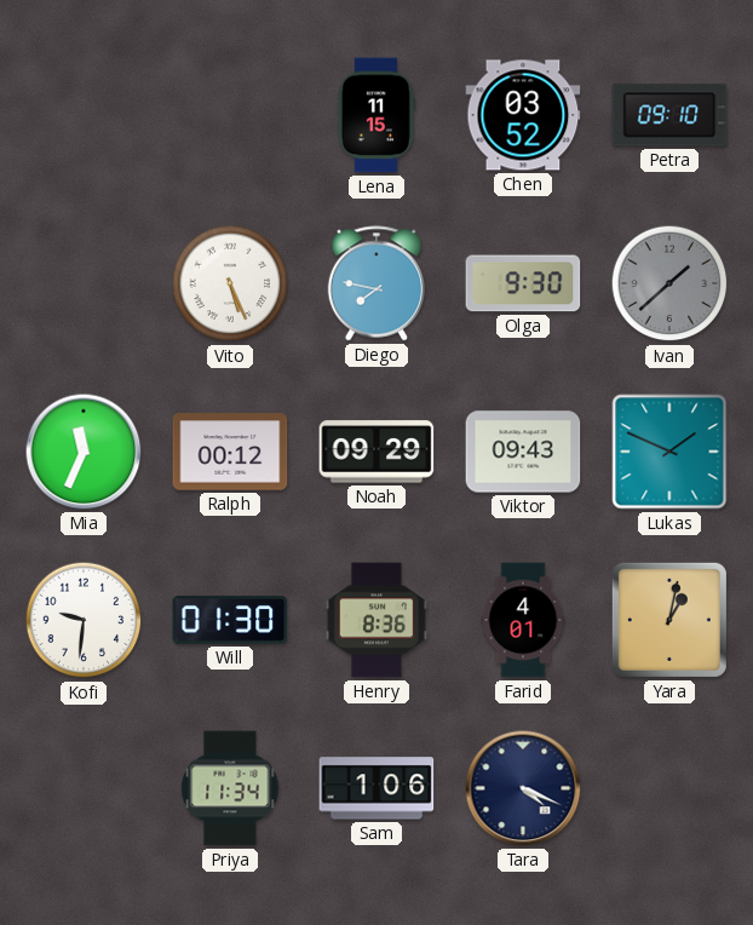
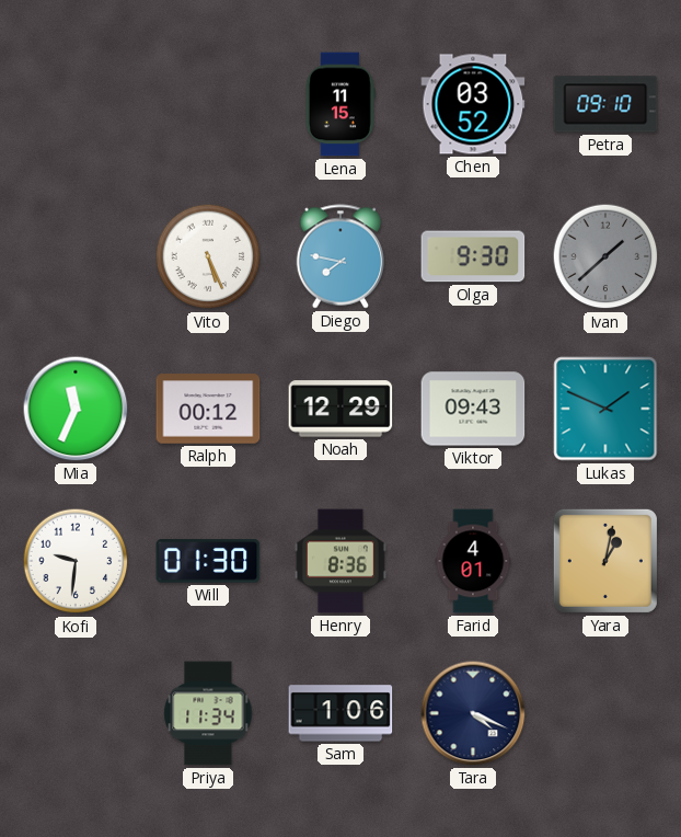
Noah: 09:29 -> 12:29
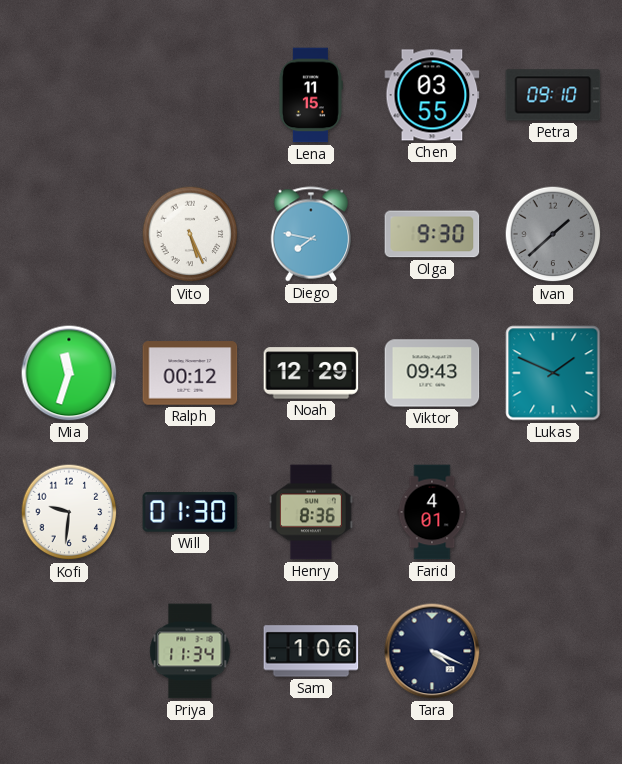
Chen: 03:52 -> 03:55
Mia: 11:34 -> 11:33
Yara: 1:02 -> none
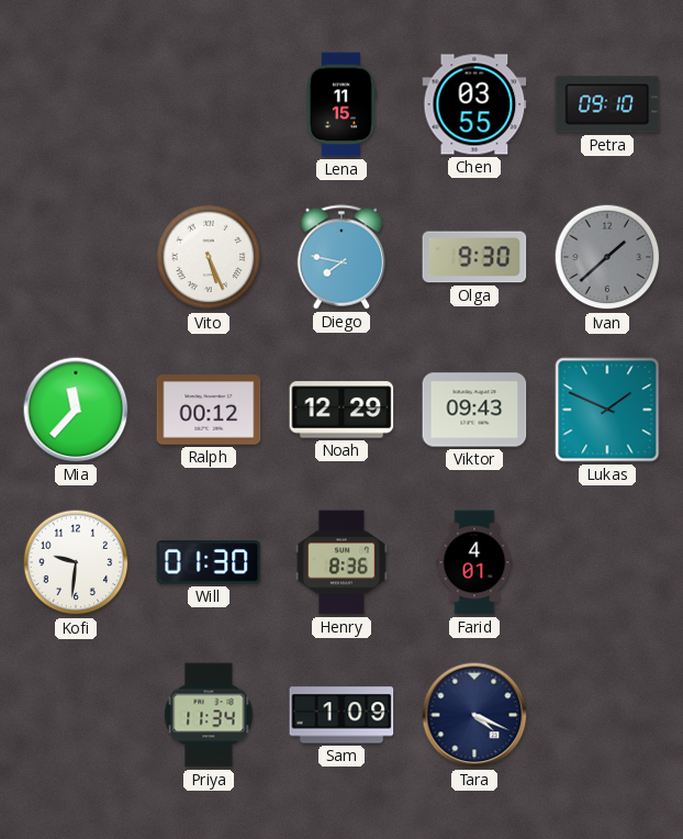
Mia: 11:33 -> 11:37
Sam: 1:06 -> 1:09
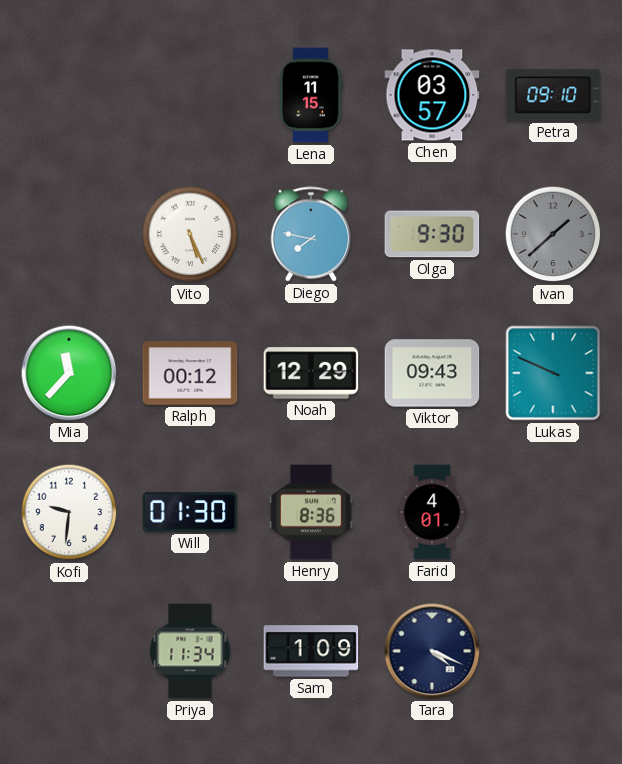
Chen: 03:55 -> 03:57
Lukas: 1:49 -> 9:49
